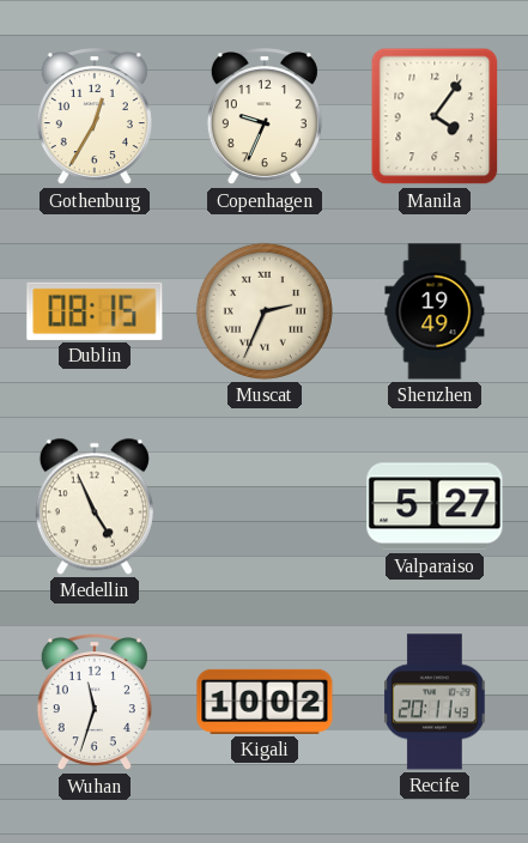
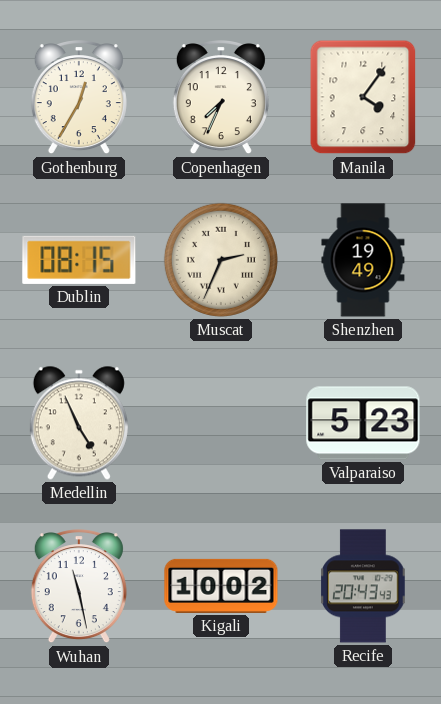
Copenhagen: 9:34 -> 7:34
Valparaiso: 5:27 -> 5:23
Wuhan: 11:33 -> 11:28
Recife: 20:11 -> 20:43
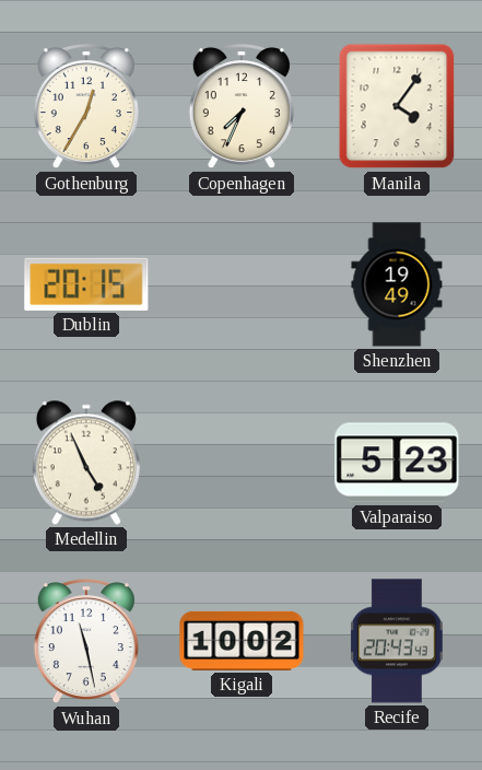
Dublin: 08:15 -> 20:15
Muscat: 2:34 -> none
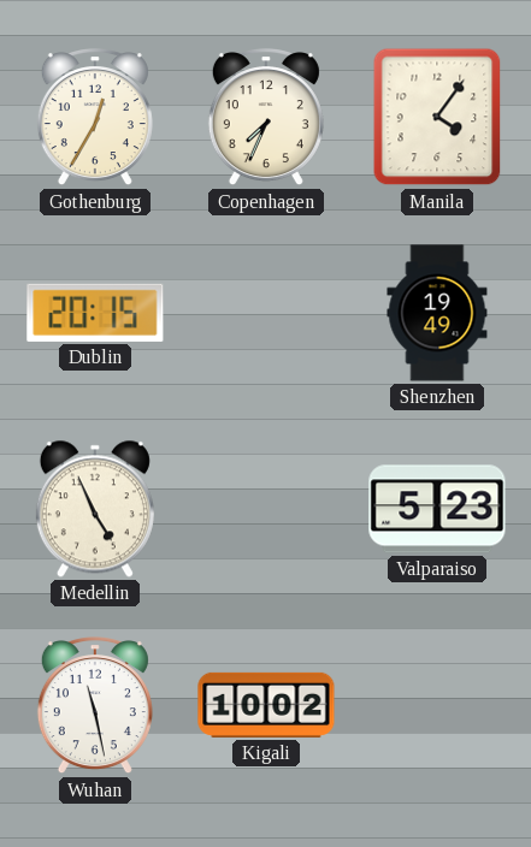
Recife: 20:43 -> none
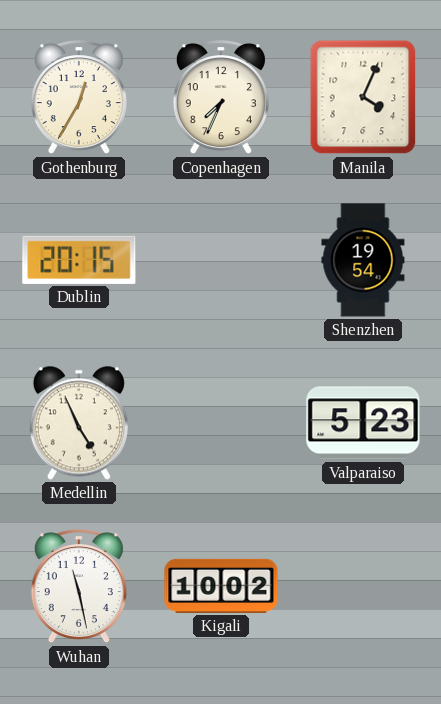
Manila: 4:06 -> 4:04
Shenzhen: 19:49 -> 19:54
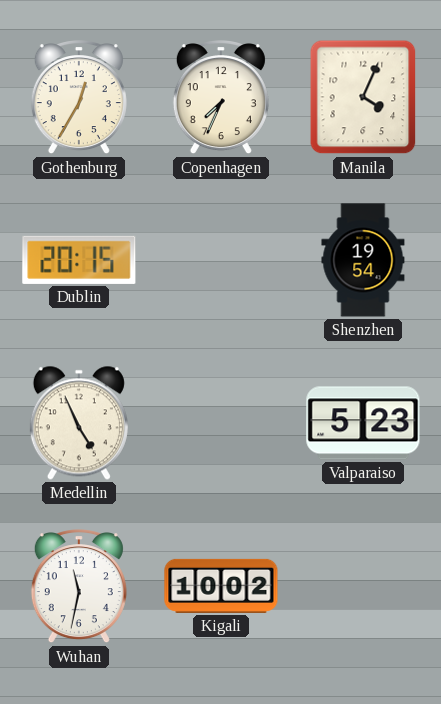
Wuhan: 11:28 -> 11:32
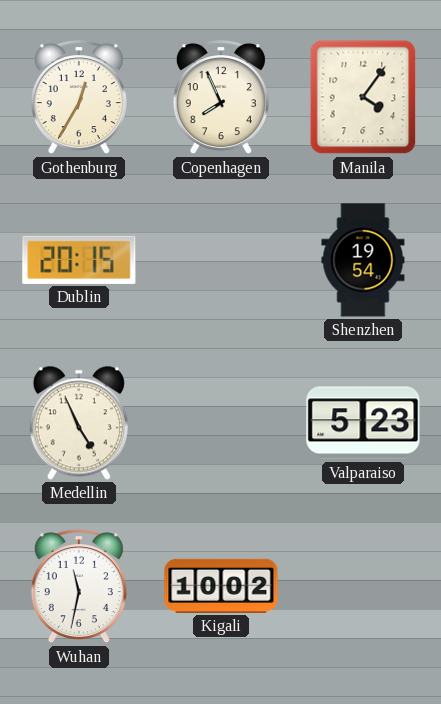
Copenhagen: 7:34 -> 7:56
Manila: 4:04 -> 4:06
